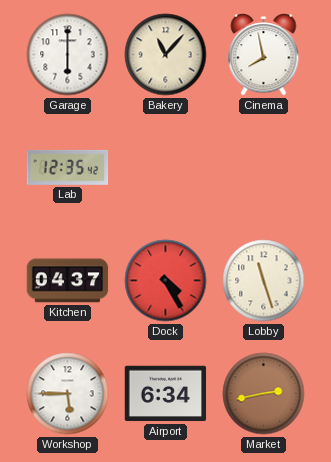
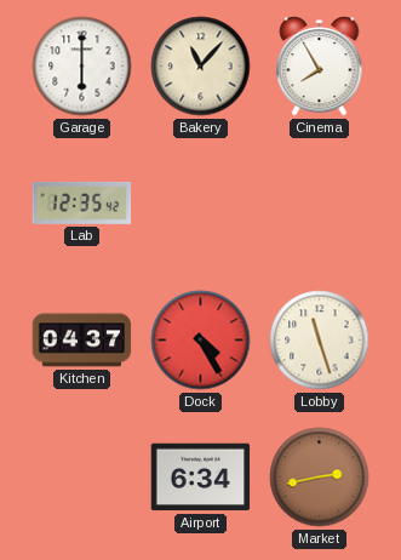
Cinema: 7:58 -> 7:55
Workshop: 5:45 -> none
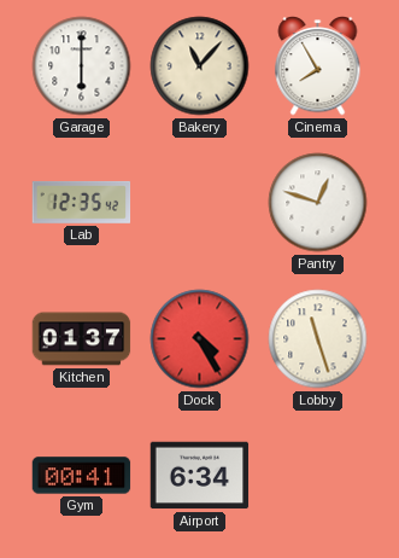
Pantry: none -> 12:48
Kitchen: 04:37 -> 01:37
Gym: none -> 00:41
Market: 2:43 -> none
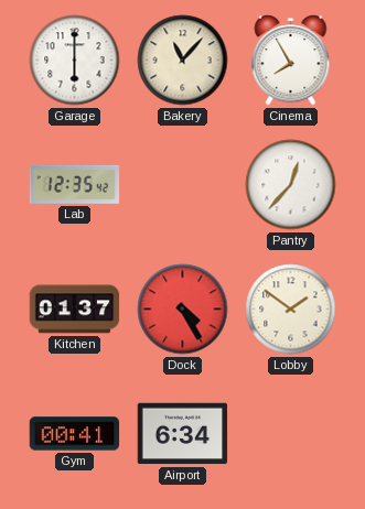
Pantry: 12:48 -> 12:37
Lobby: 11:27 -> 1:51
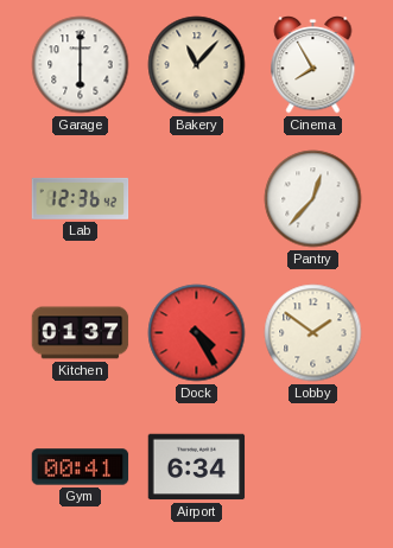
Lab: 12:35 -> 12:36
